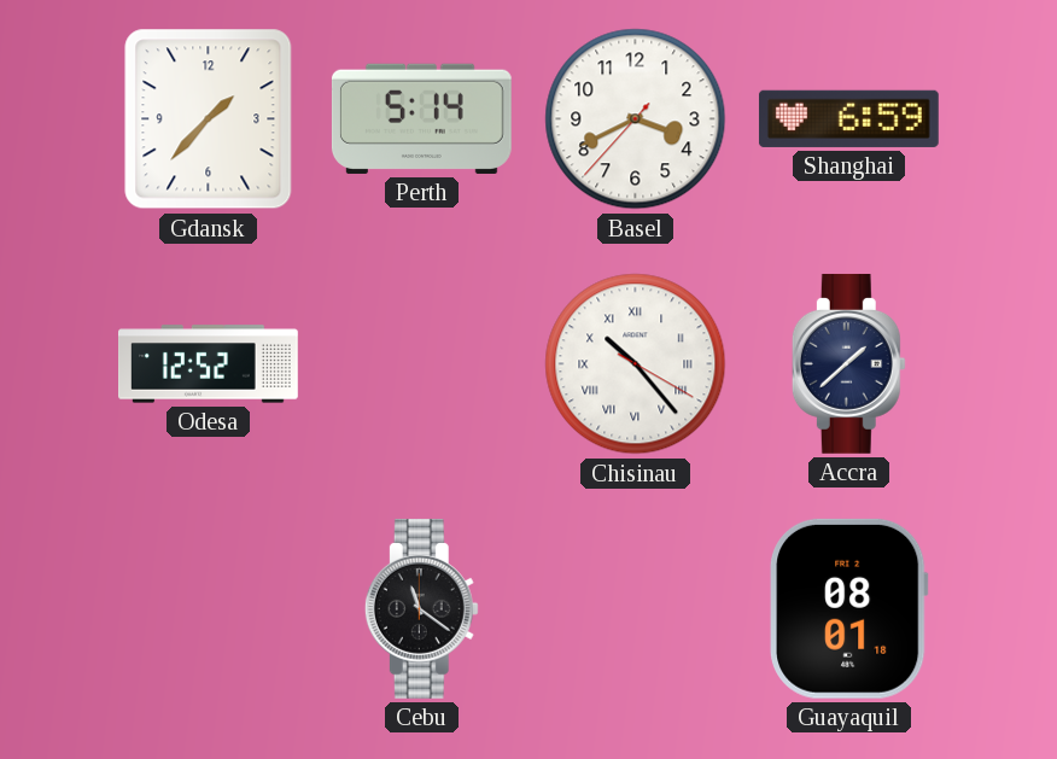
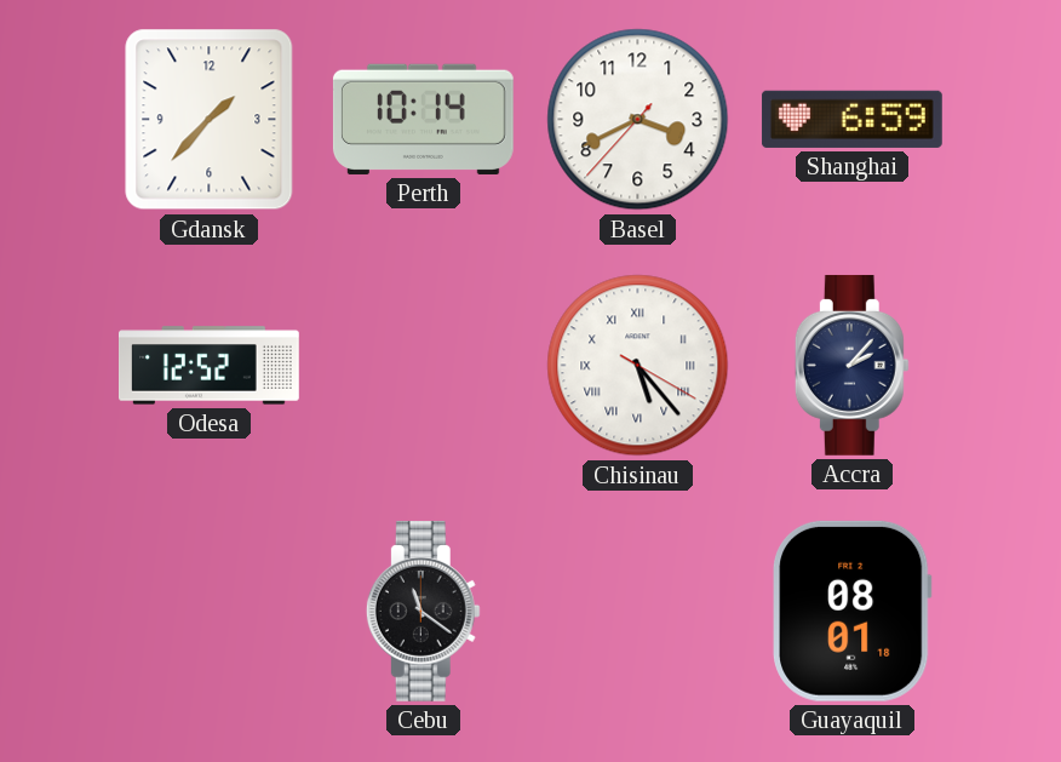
Perth: 5:14 -> 10:14
Chisinau: 10:23 -> 5:23
Accra: 1:38 -> 2:07
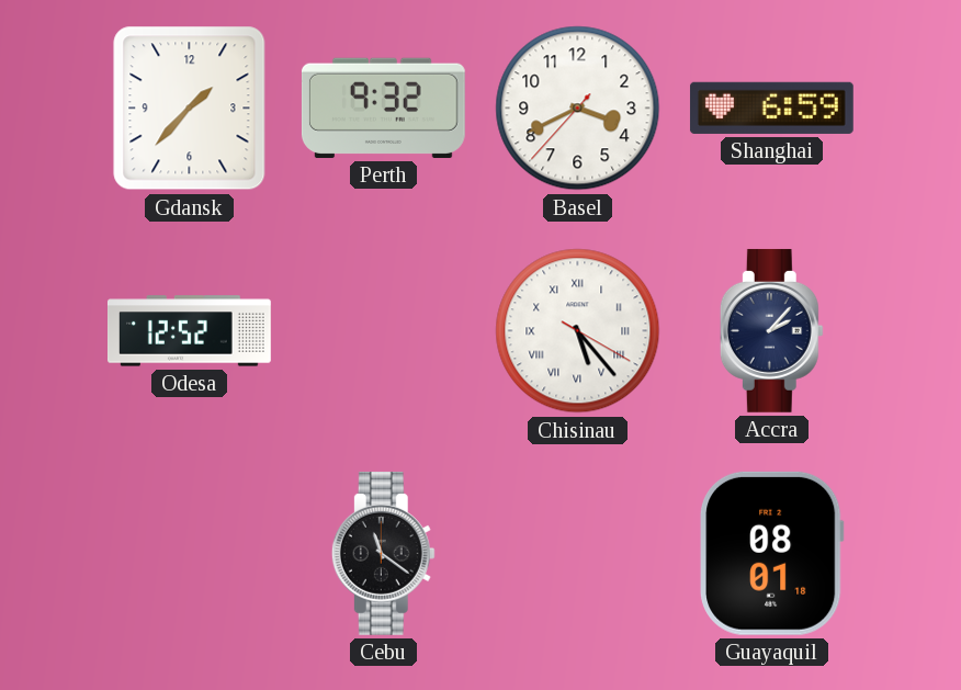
Perth: 10:14 -> 9:32
